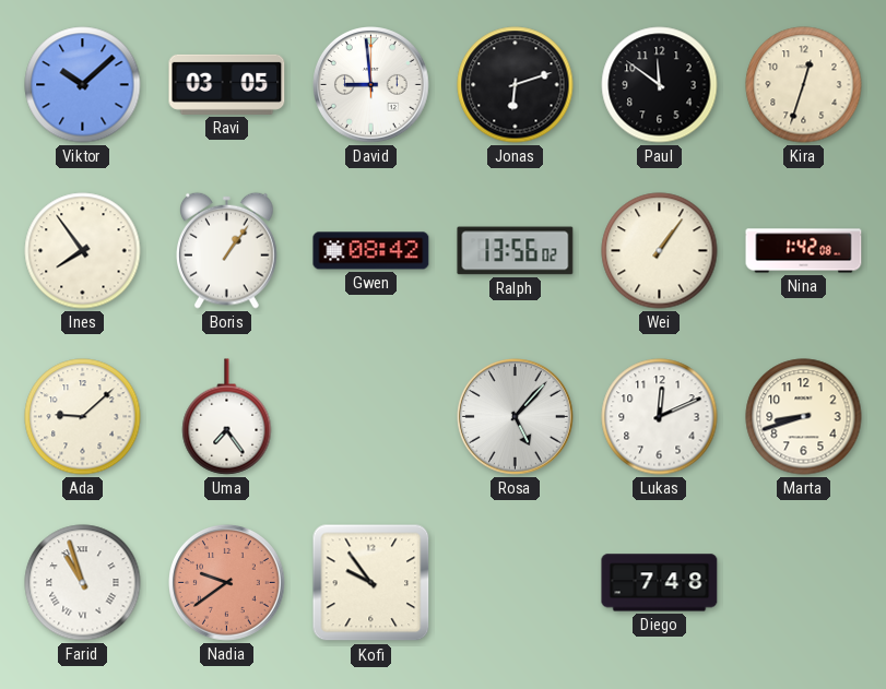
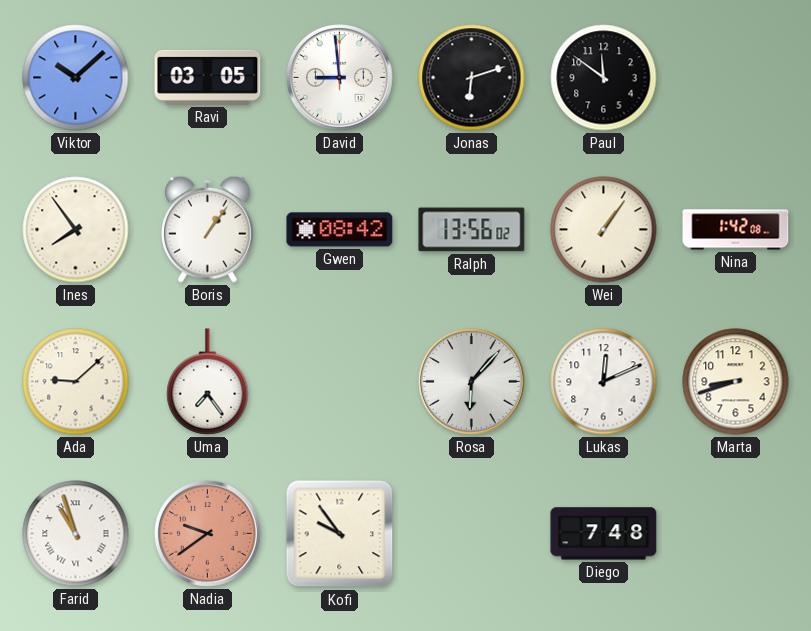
Kira: 12:33 -> none
Rosa: 5:07 -> 6:07
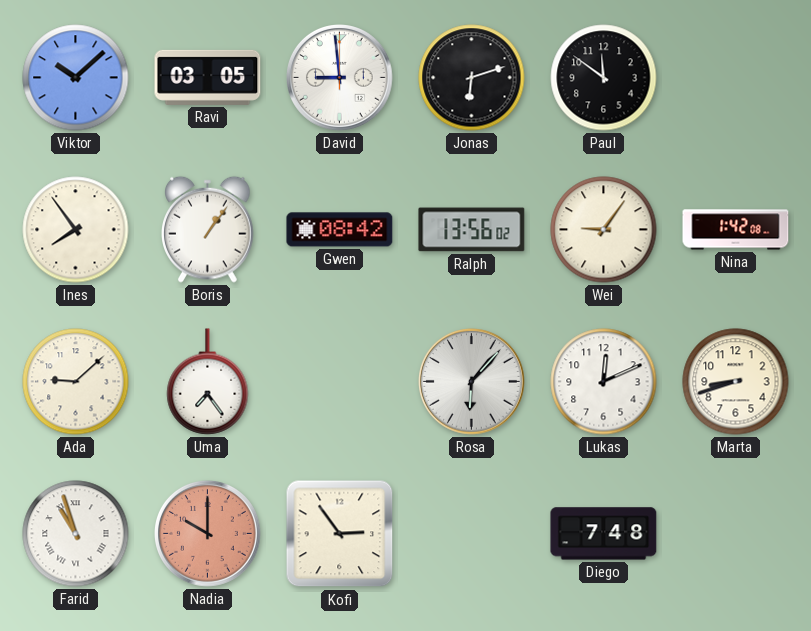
Wei: 1:06 -> 9:06
Nadia: 9:39 -> 10:00
Kofi: 9:54 -> 2:54
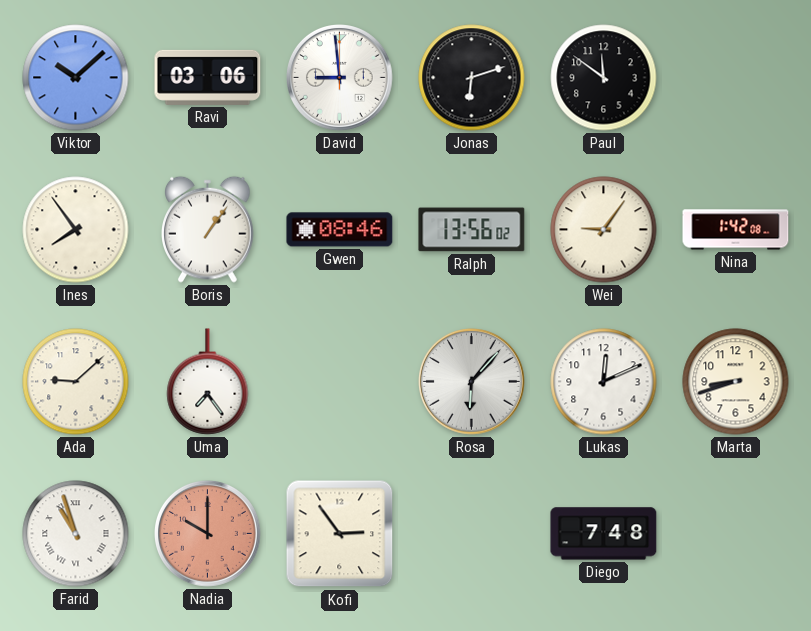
Ravi: 03:05 -> 03:06
Gwen: 08:42 -> 08:46
